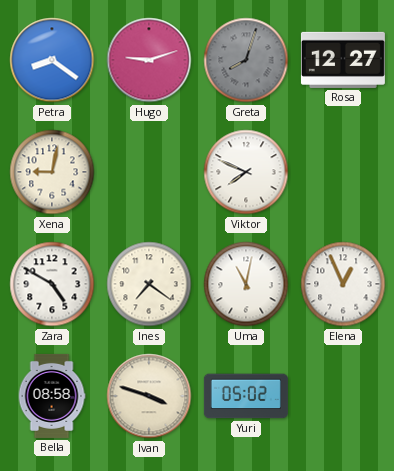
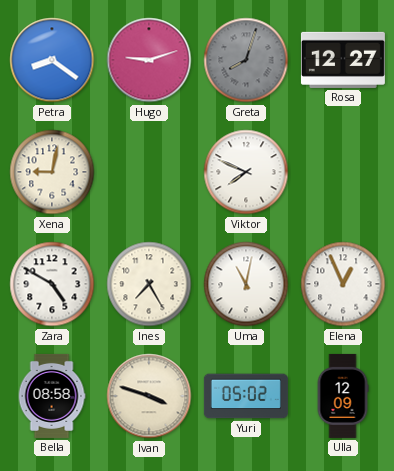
Ines: 7:21 -> 7:25
Ulla: none -> 12:09
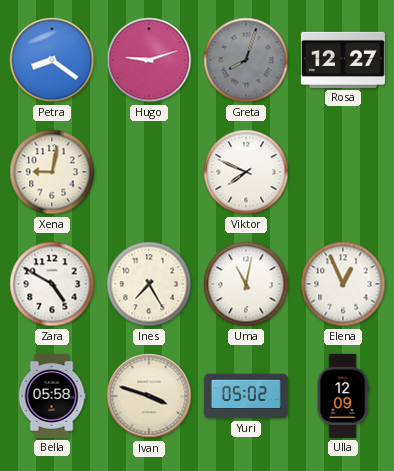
Bella: 08:58 -> 05:58
